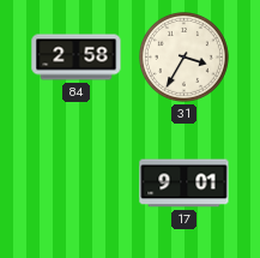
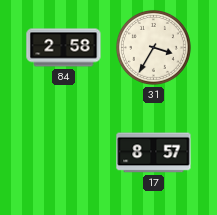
17: 9:01 -> 8:57
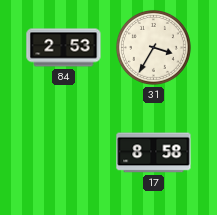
84: 2:58 -> 2:53
17: 8:57 -> 8:58
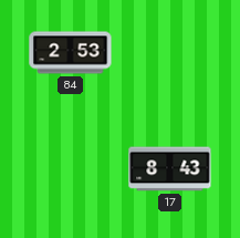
31: 3:35 -> none
17: 8:58 -> 8:43
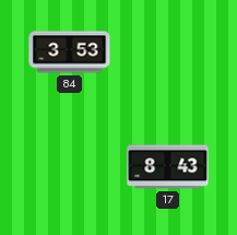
84: 2:53 -> 3:53
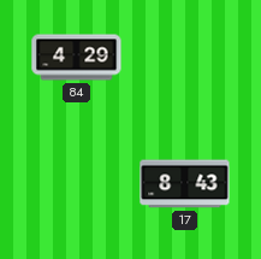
84: 3:53 -> 4:29
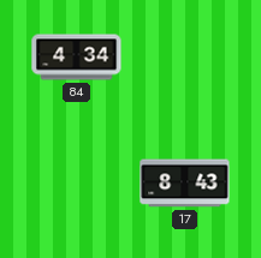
84: 4:29 -> 4:34
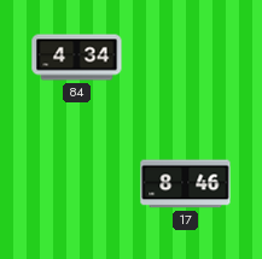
17: 8:43 -> 8:46
